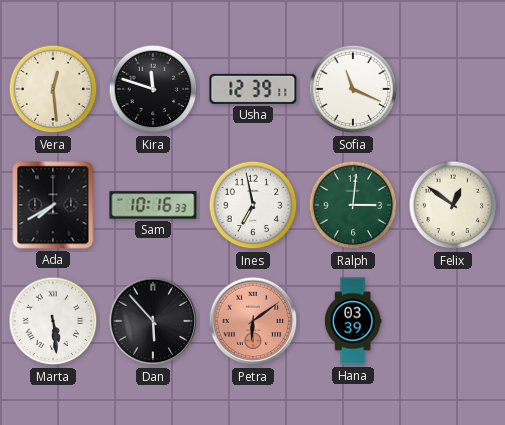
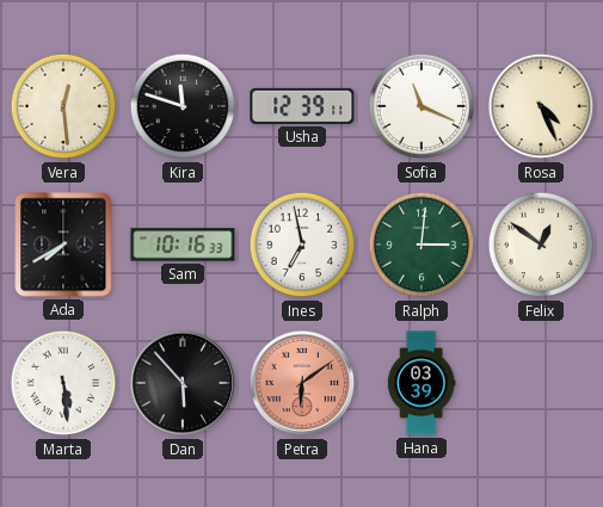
Rosa: none -> 4:26
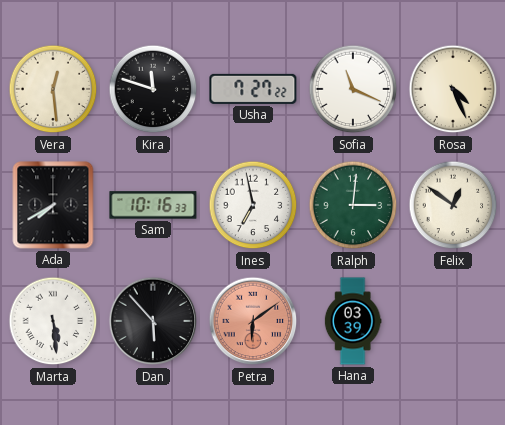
Usha: 12:39 -> 7:27
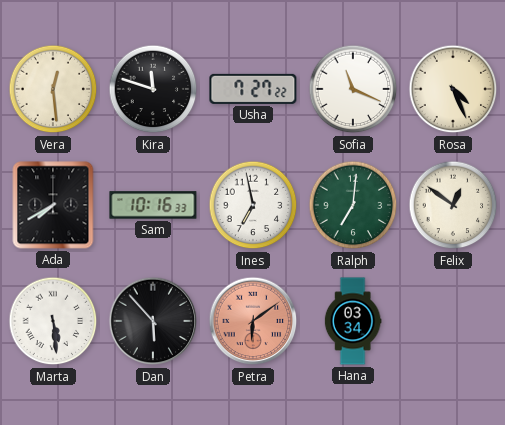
Ralph: 3:01 -> 7:01
Hana: 03:39 -> 03:34
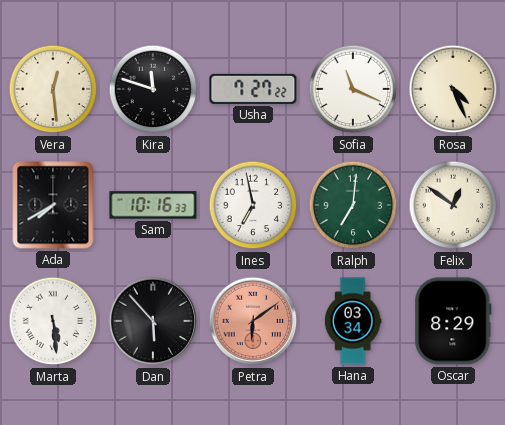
Oscar: none -> 8:29
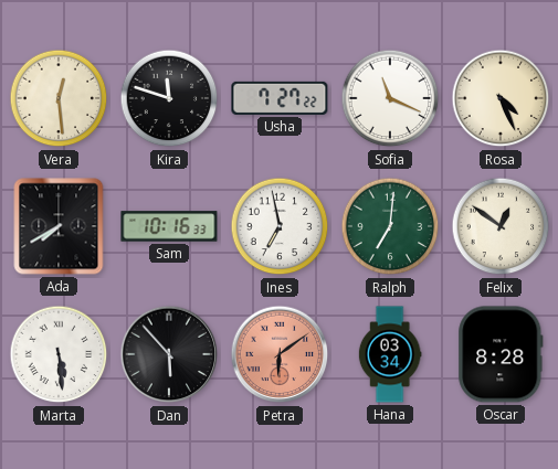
Oscar: 8:29 -> 8:28
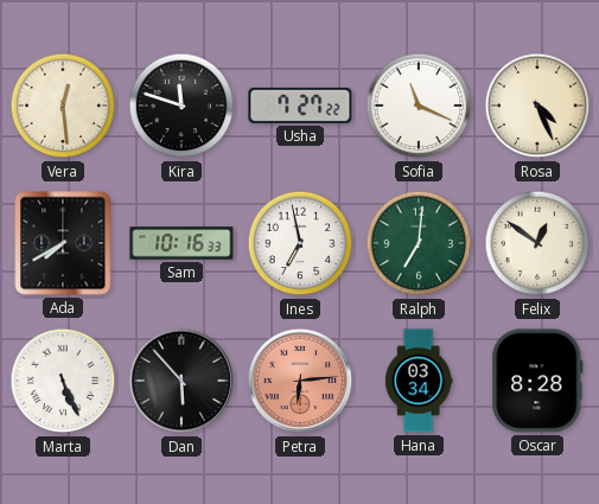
Marta: 5:29 -> 5:26
Petra: 6:09 -> 6:14
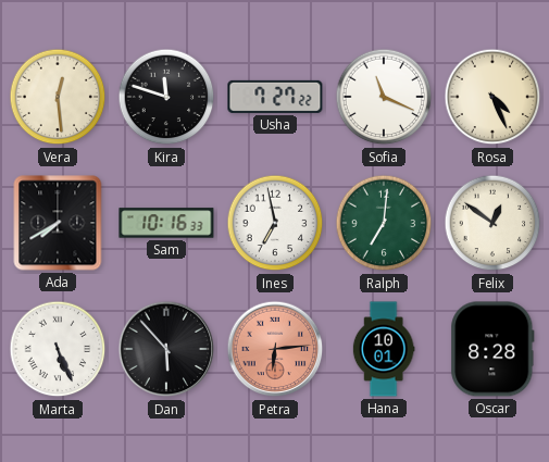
Hana: 03:34 -> 10:01
